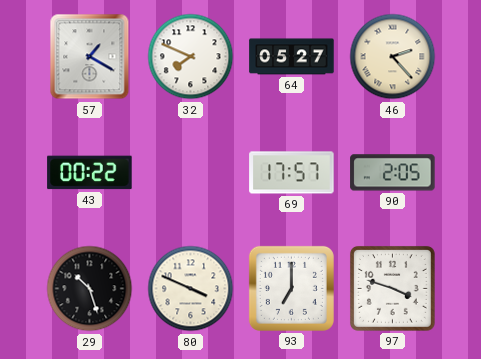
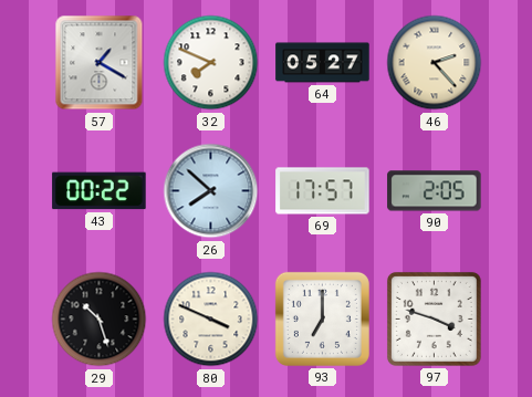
26: none -> 7:52
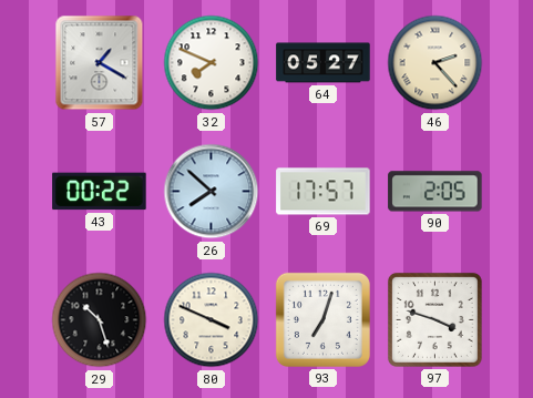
93: 7:00 -> 7:03
